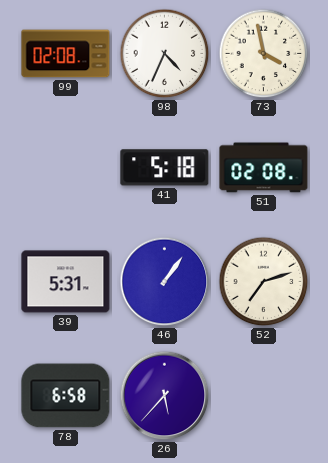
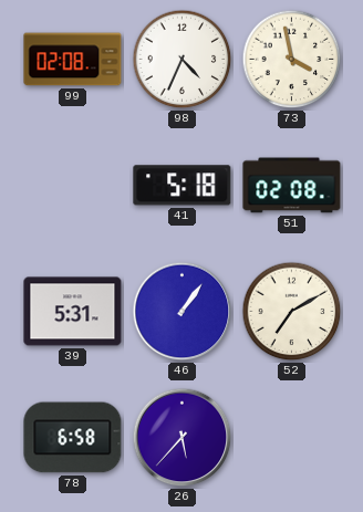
52: 7:12 -> 7:10
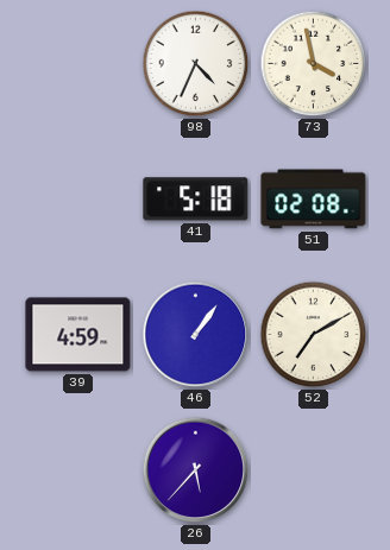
99: 02:08 -> none
39: 5:31 -> 4:59
78: 6:58 -> none
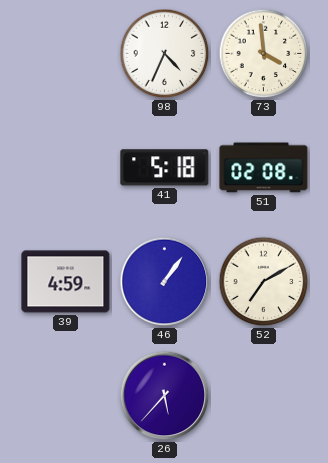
73: 3:58 -> 3:59
